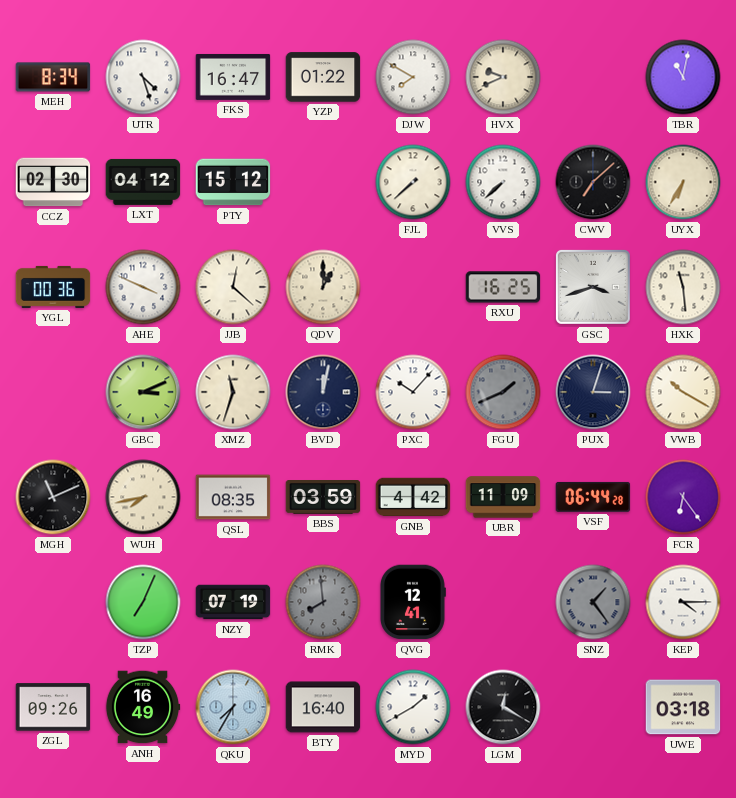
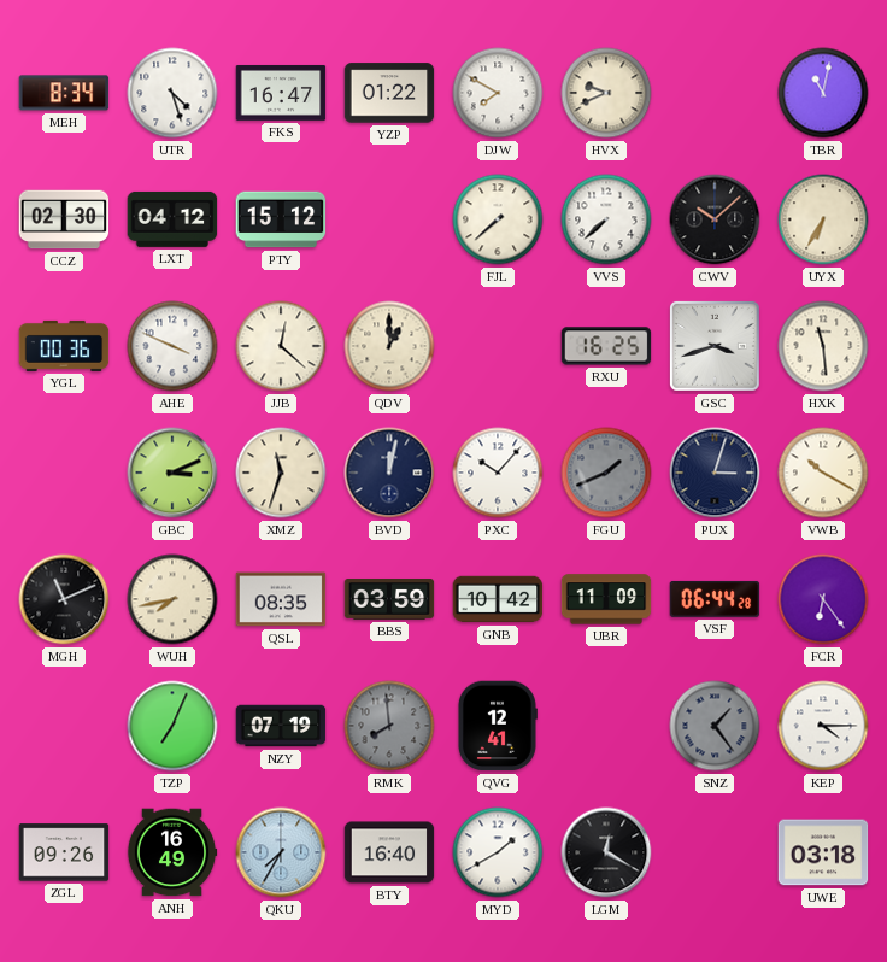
CWV: 7:08 -> 10:08
GNB: 4:42 -> 10:42
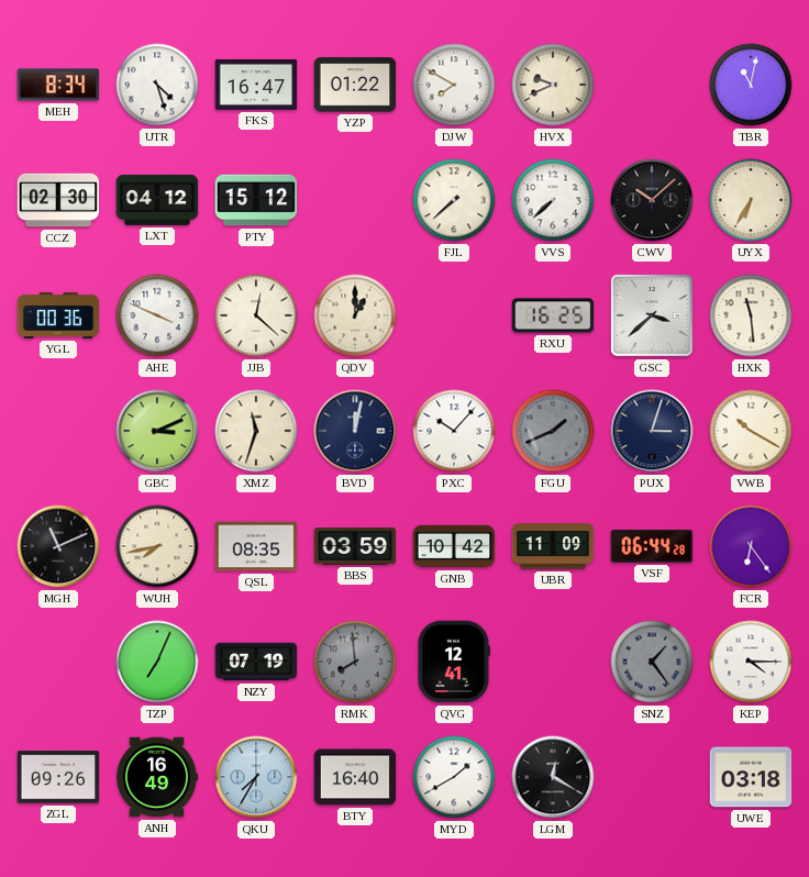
GSC: 3:42 -> 3:38
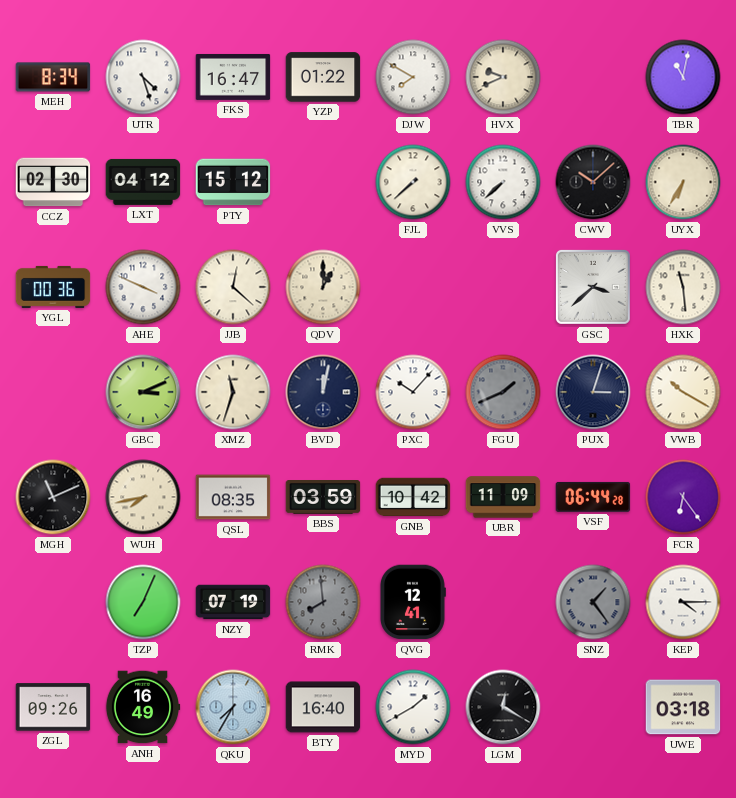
RXU: 16:25 -> none
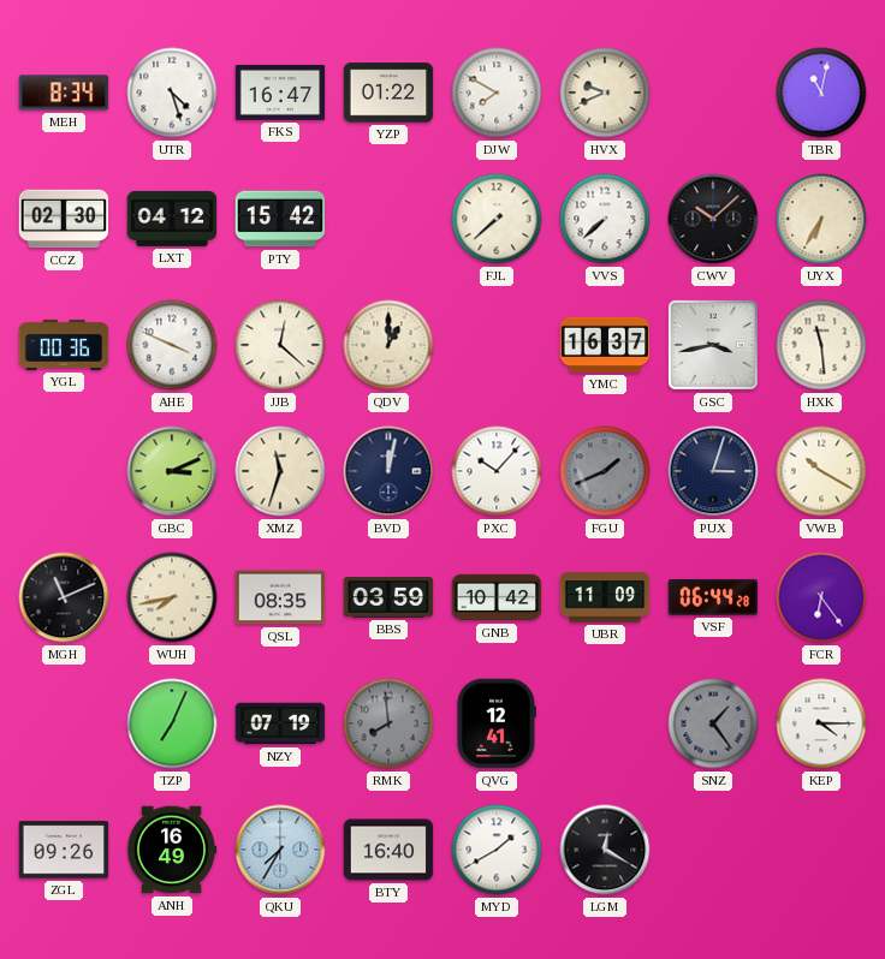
PTY: 15:12 -> 15:42
YMC: none -> 16:37
GSC: 3:38 -> 3:43
UWE: 03:18 -> none
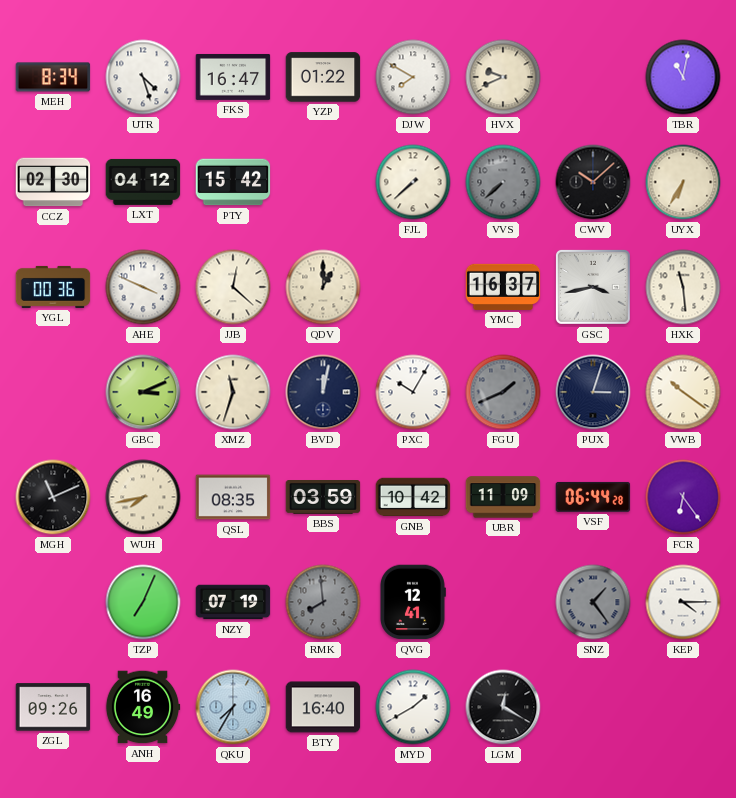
VVS dial: white -> grey
PXC: 10:07 -> 10:05
VWB: 10:20 -> 10:21
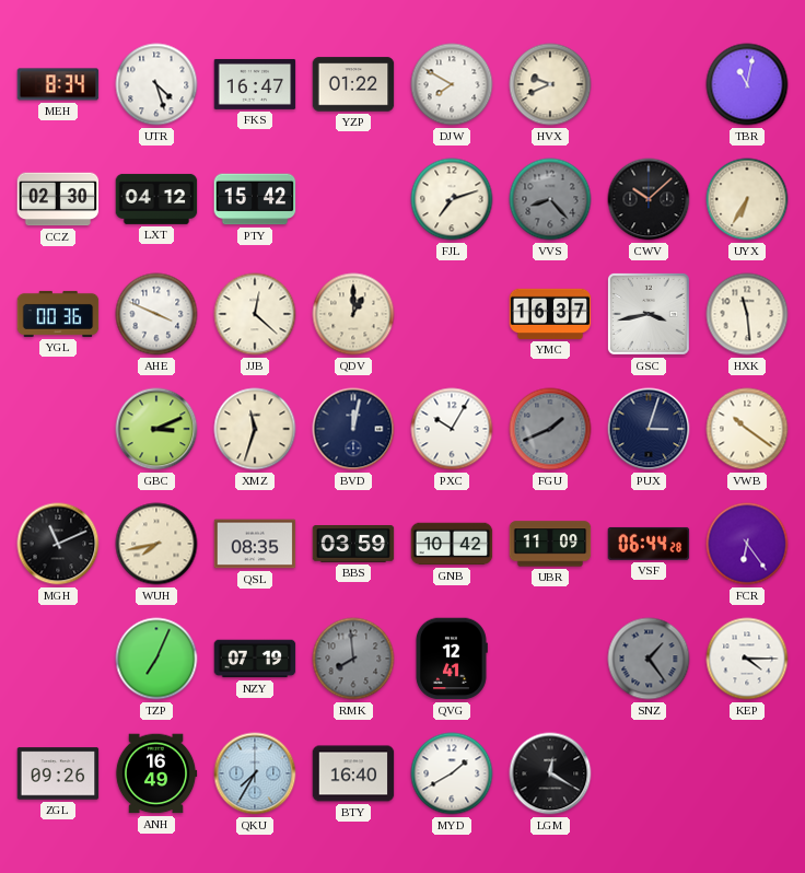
FJL: 7:38 -> 7:12
VVS: 7:38 -> 8:23
